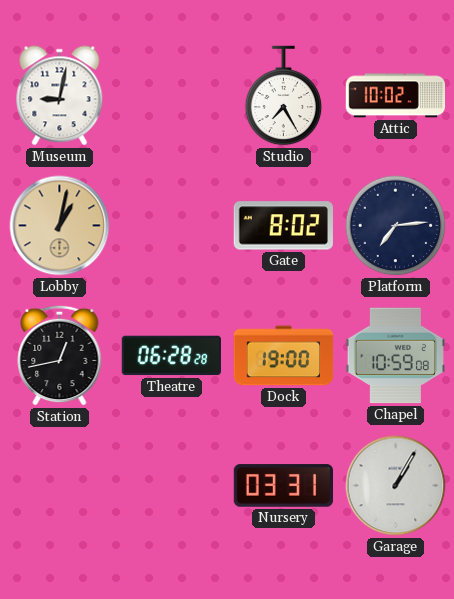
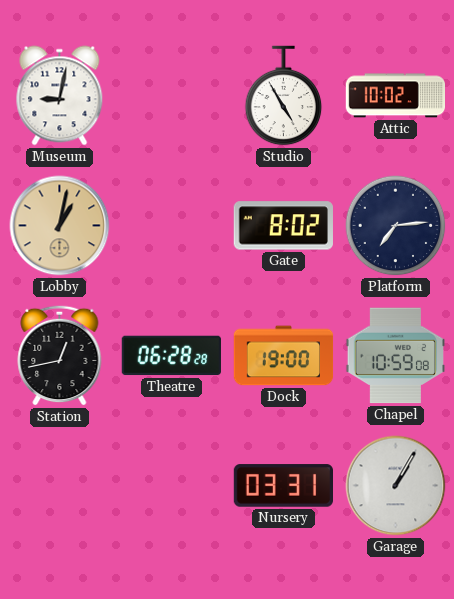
Studio: 7:25 -> 4:55
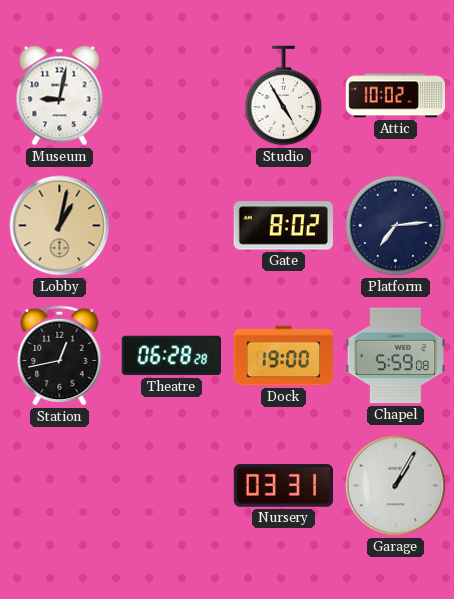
Chapel: 10:59 -> 5:59
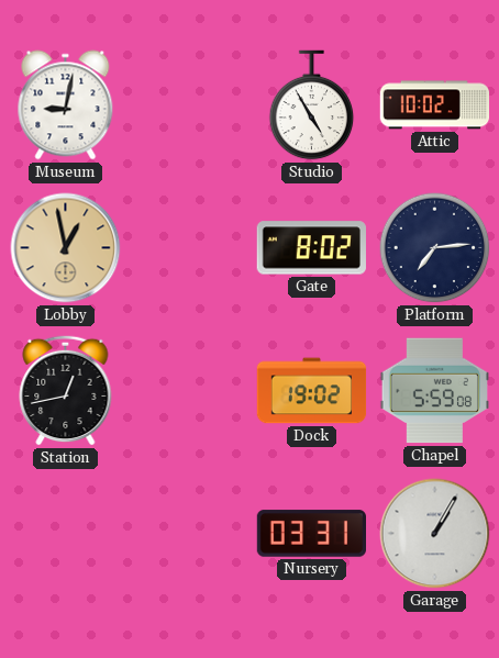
Lobby: 1:02 -> 12:58
Theatre: 06:28 -> none
Dock: 19:00 -> 19:02
